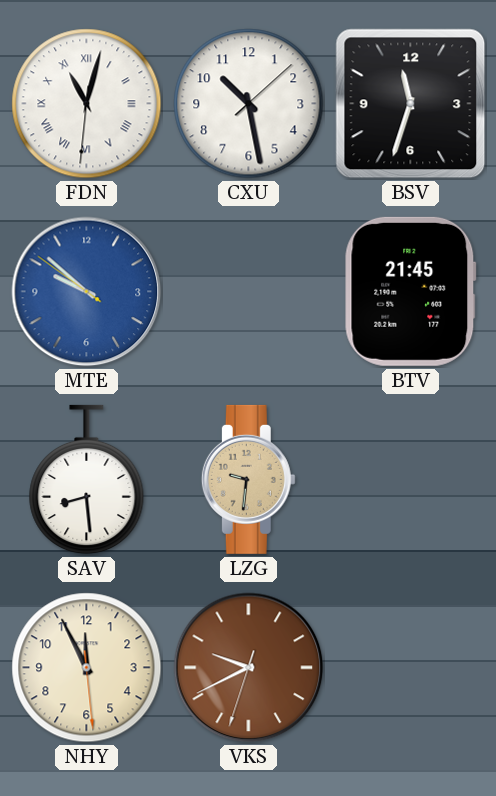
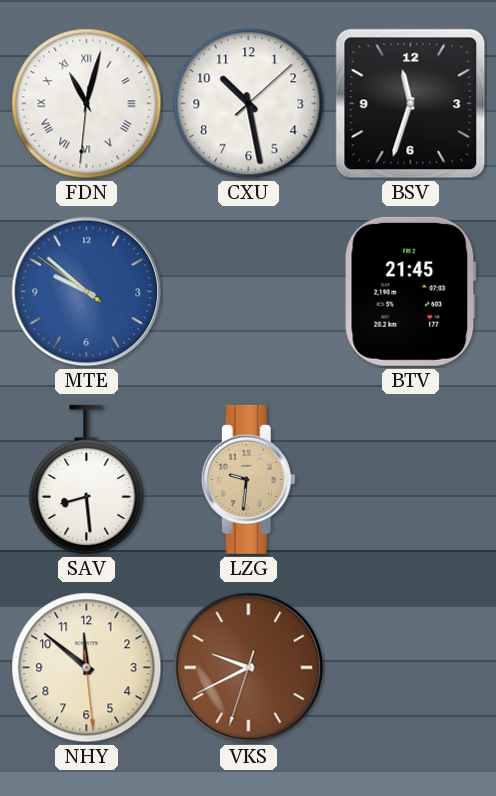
NHY: 11:55 -> 11:51
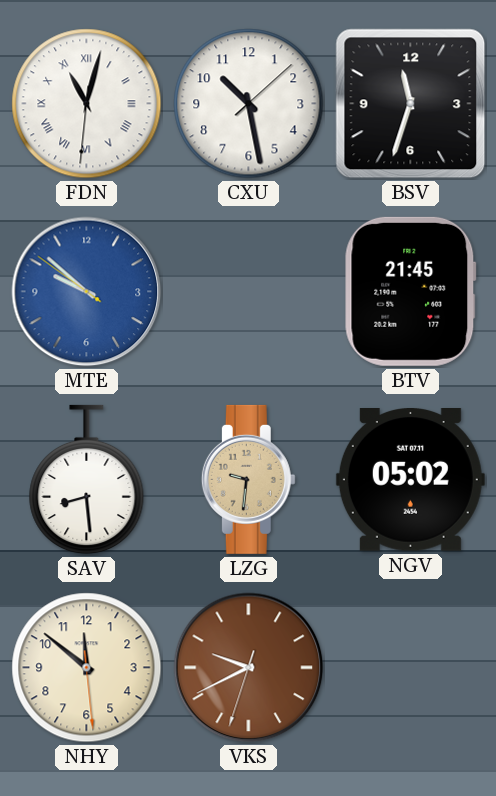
NGV: none -> 05:02
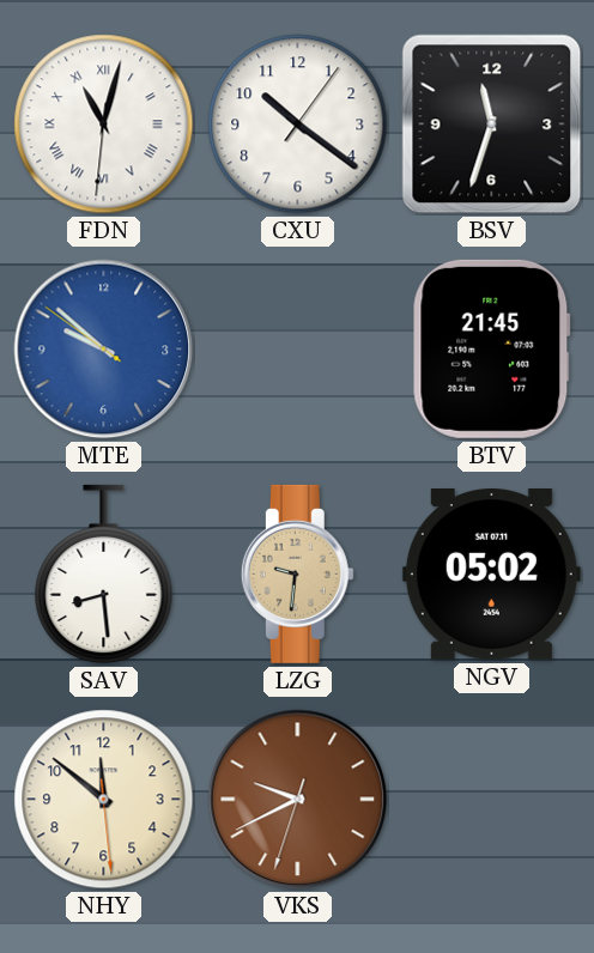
CXU: 10:28 -> 10:21
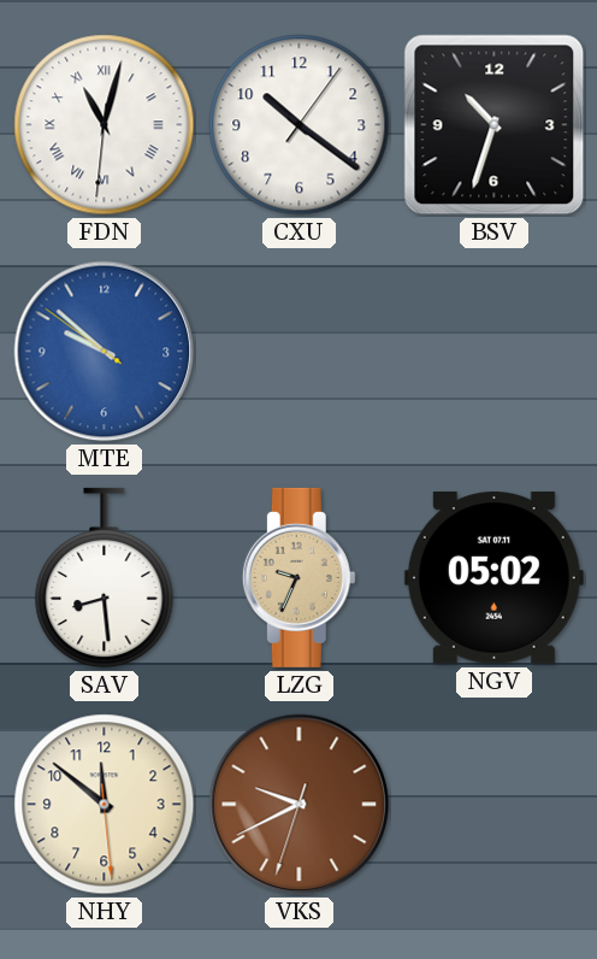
BSV: 11:33 -> 10:33
BTV: 21:45 -> none
LZG: 9:31 -> 9:34
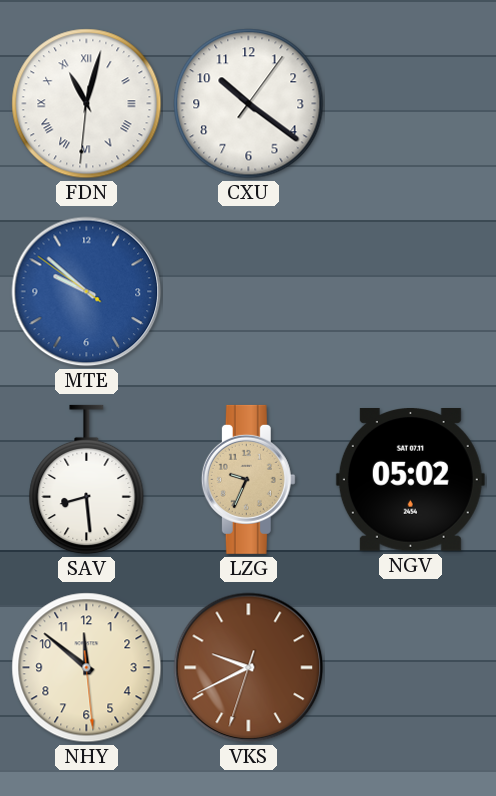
BSV: 10:33 -> none
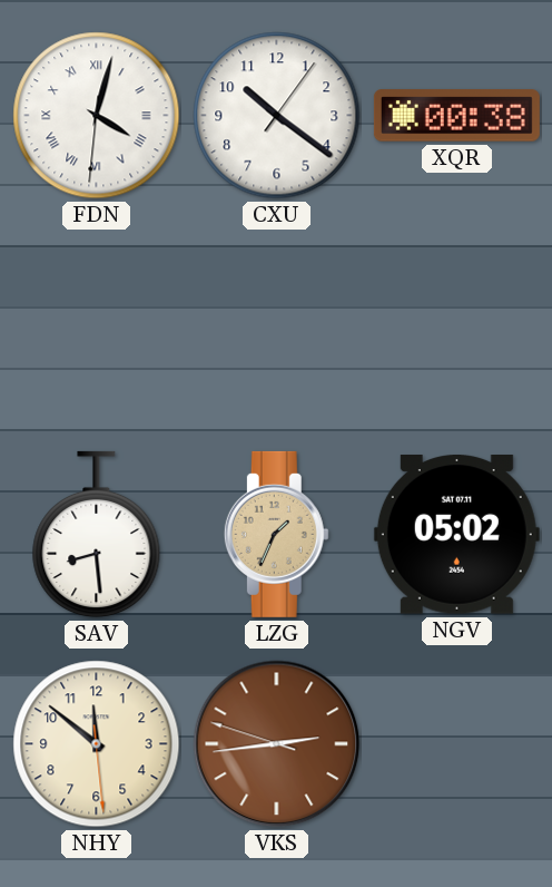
FDN: 11:02 -> 4:02
XQR: none -> 00:38
MTE: 9:51 -> none
LZG: 9:34 -> 1:34
VKS: 9:40 -> 2:43
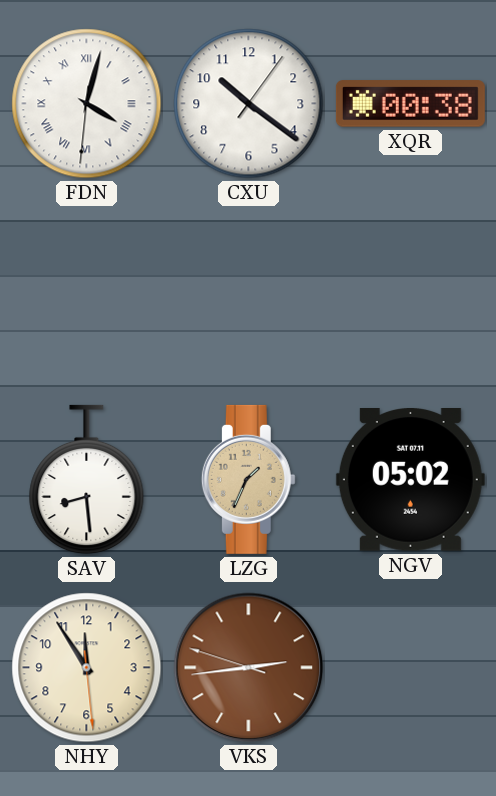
NHY: 11:51 -> 11:54
